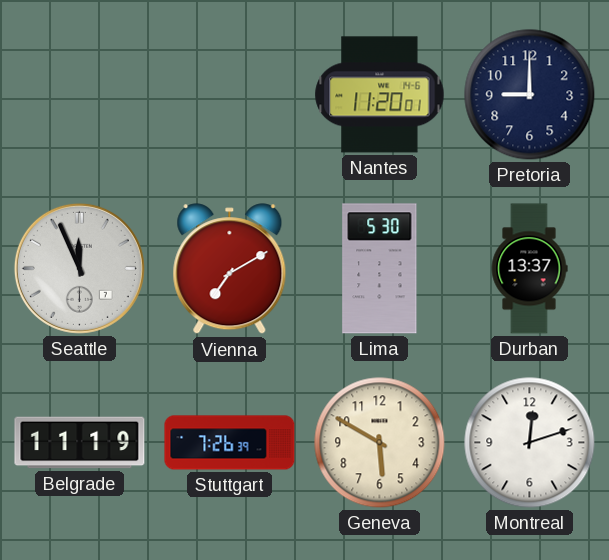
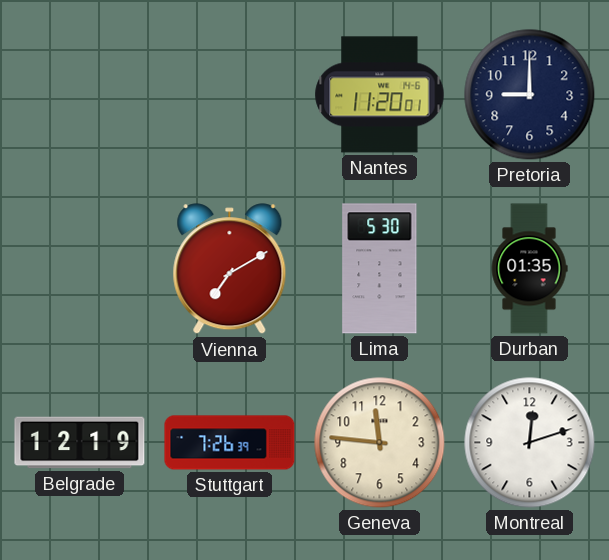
Seattle: 11:56 -> none
Durban: 13:37 -> 01:35
Belgrade: 11:19 -> 12:19
Geneva: 5:50 -> 11:46
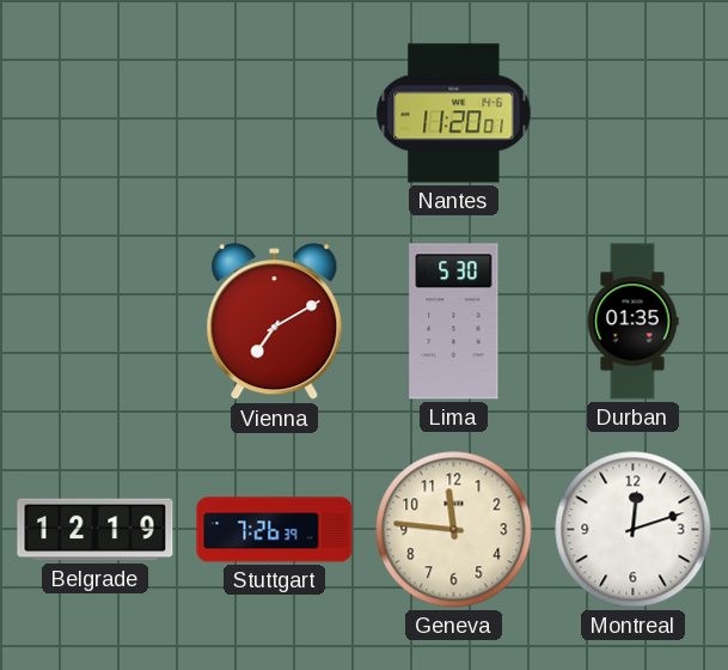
Pretoria: 9:00 -> none
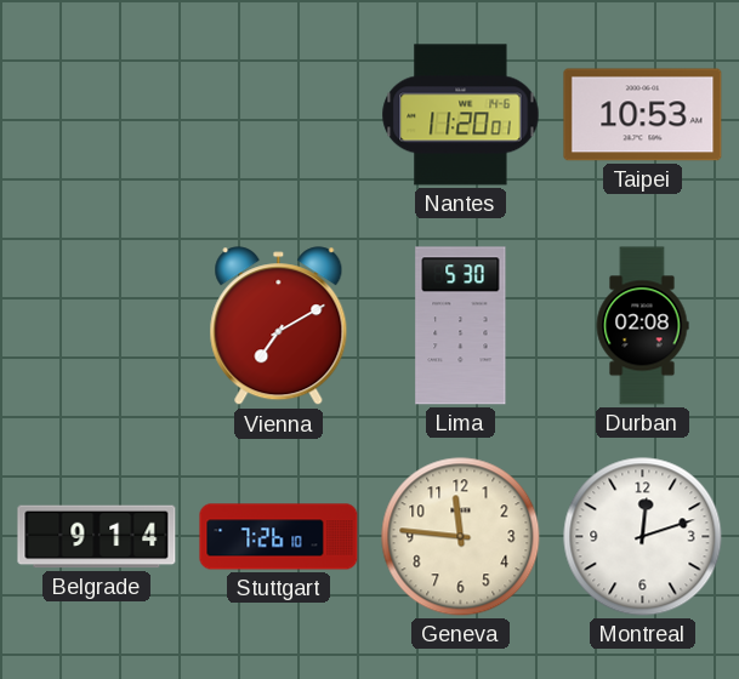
Taipei: none -> 10:53
Durban: 01:35 -> 02:08
Belgrade: 12:19 -> 9:14
Stuttgart: 7:26:39 -> 7:26:10
